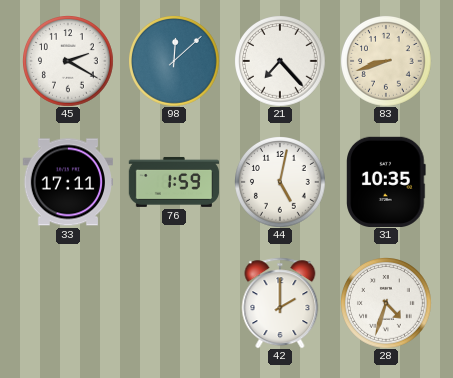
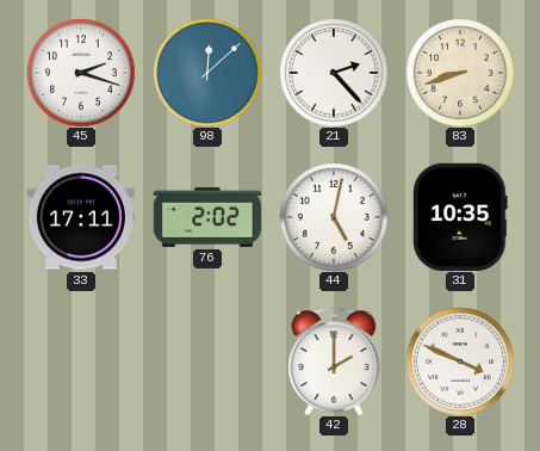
45: 2:20 -> 2:18
21: 7:23 -> 2:23
76: 1:59 -> 2:02
28: 4:33 -> 3:49
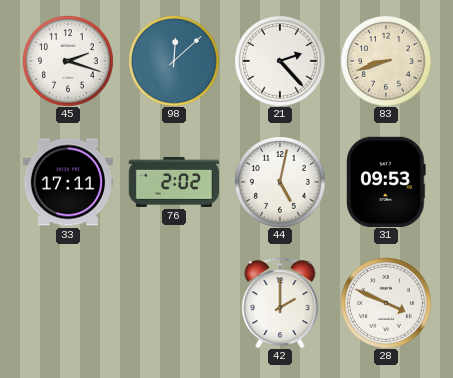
31: 10:35 -> 09:53
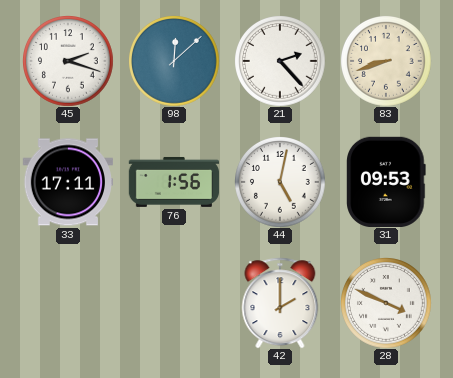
76: 2:02 -> 1:56
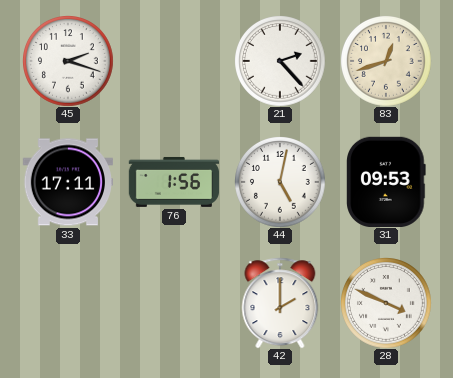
98: 12:08 -> none
83: 8:42 -> 12:42
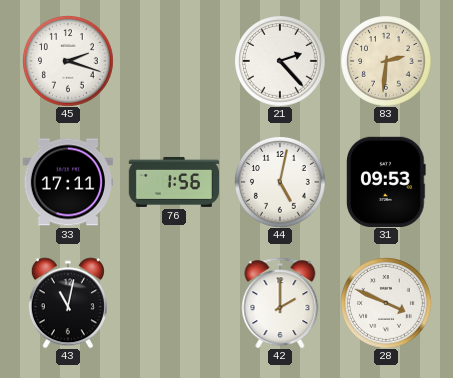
83: 12:42 -> 2:31
43: none -> 11:02
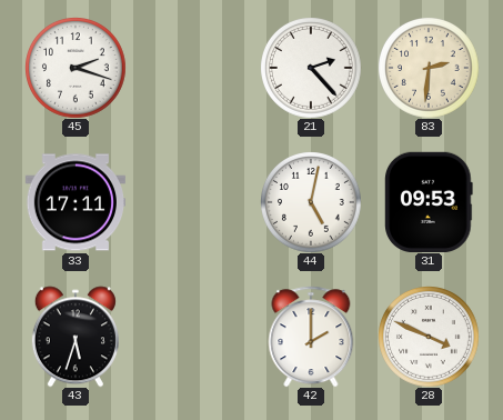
76: 1:56 -> none
43: 11:02 -> 5:33
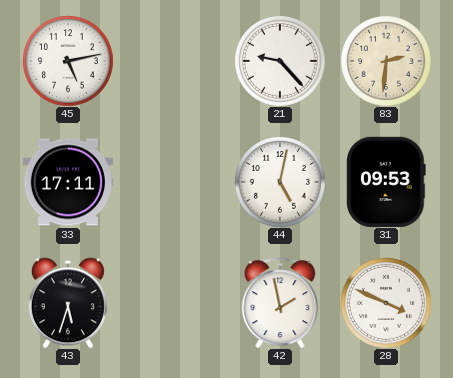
45: 2:18 -> 5:13
21: 2:23 -> 9:23
42: 2:00 -> 1:58
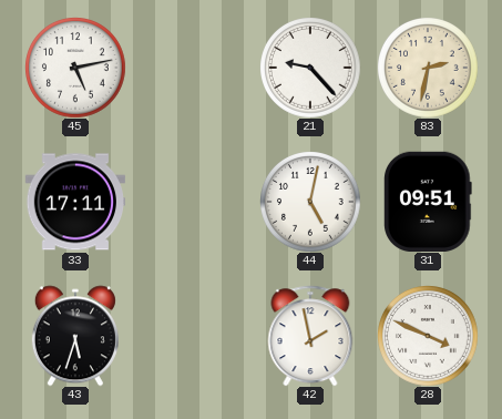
83: 2:31 -> 2:32
31: 09:53 -> 09:51
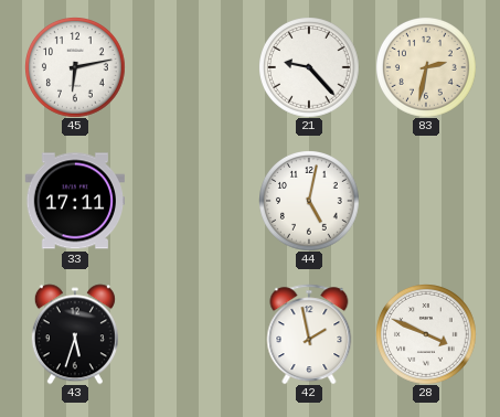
45: 5:13 -> 6:13
31: 09:51 -> none
